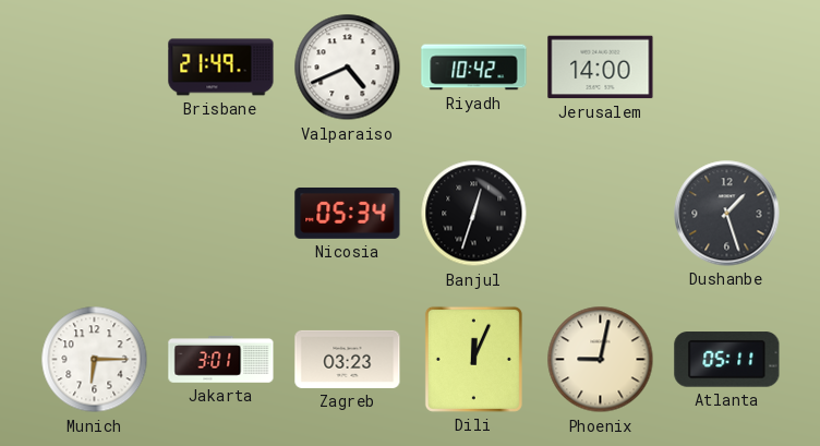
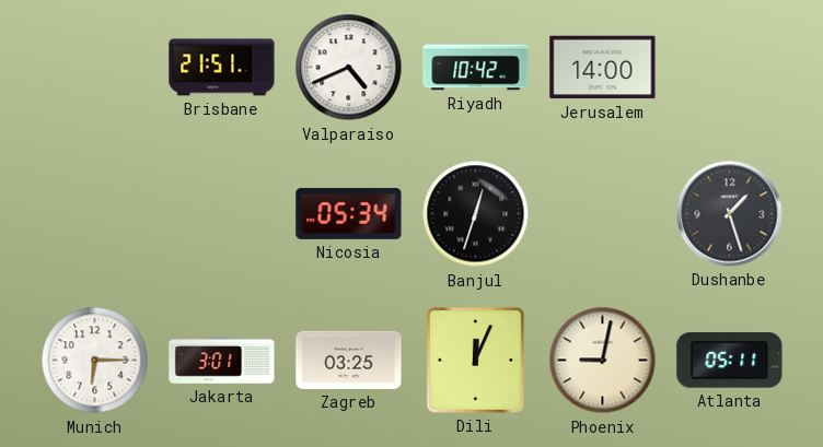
Brisbane: 21:49 -> 21:51
Zagreb: 03:23 -> 03:25
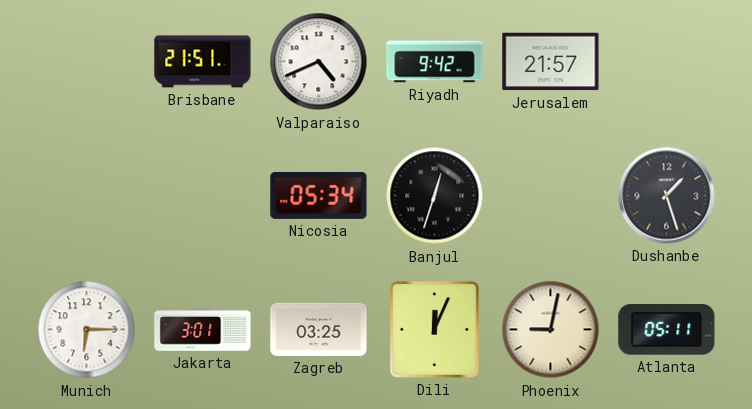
Riyadh: 10:42 -> 9:42
Jerusalem: 14:00 -> 21:57
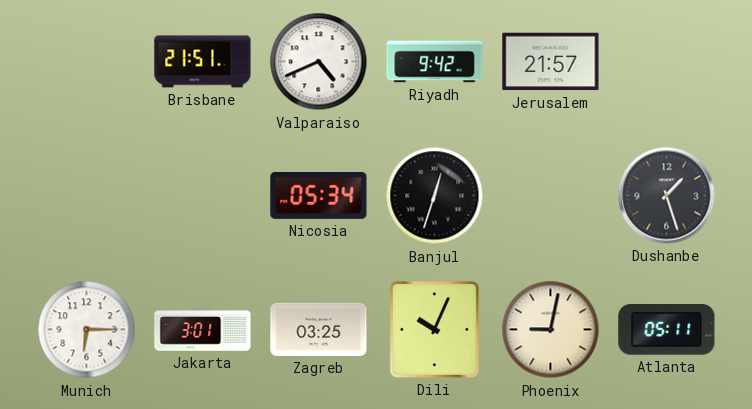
Dili: 12:04 -> 10:04
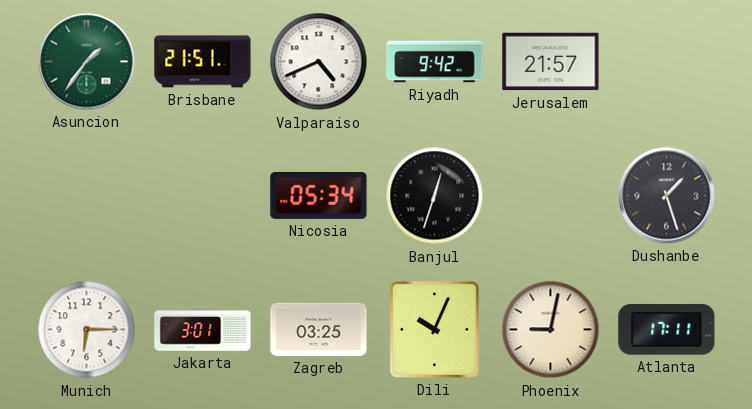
Asuncion: none -> 1:36
Atlanta: 05:11 -> 17:11
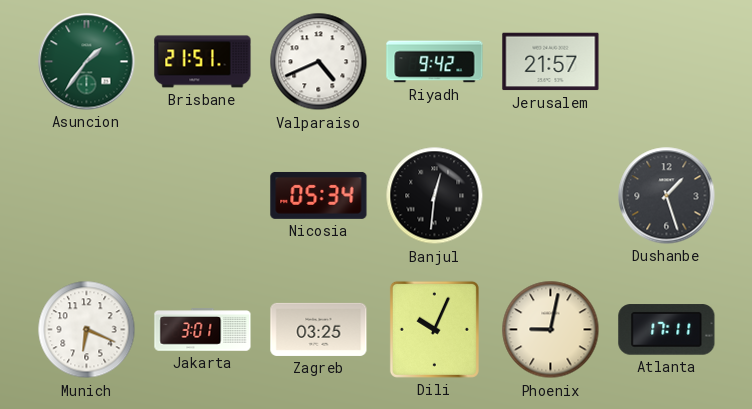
Banjul: 12:33 -> 12:31
Munich: 6:15 -> 6:19
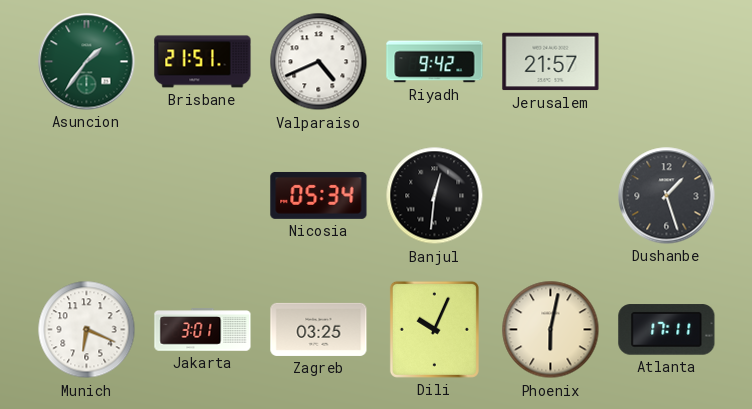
Phoenix: 9:02 -> 6:02
